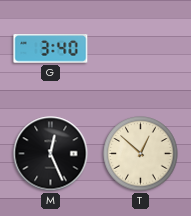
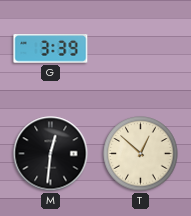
G: 3:40 -> 3:39
M: 12:26 -> 12:31
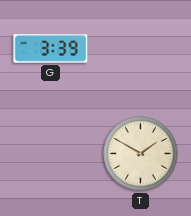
M: 12:31 -> none
T: 12:52 -> 1:50
